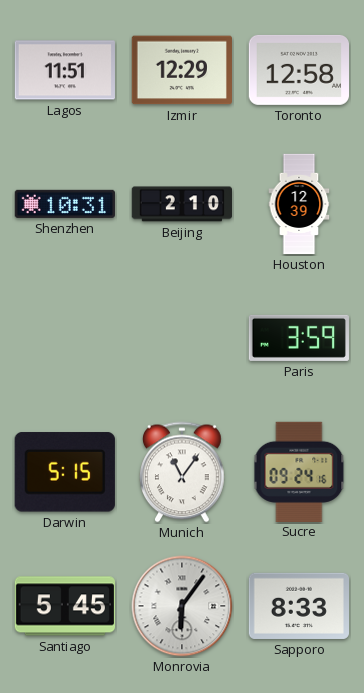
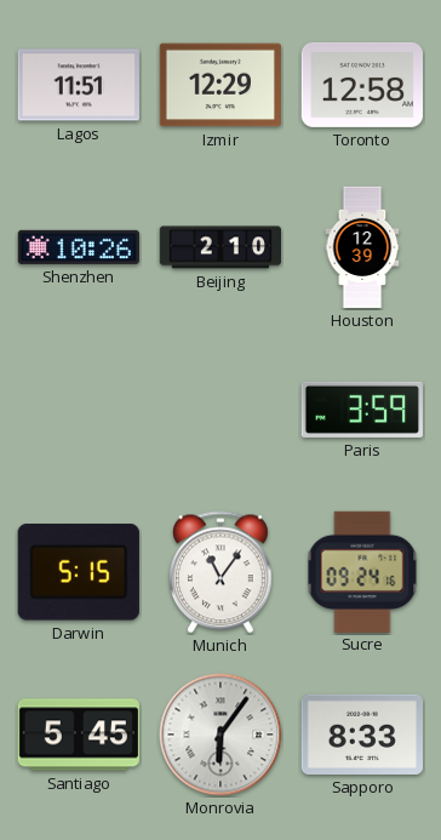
Shenzhen: 10:31 -> 10:26
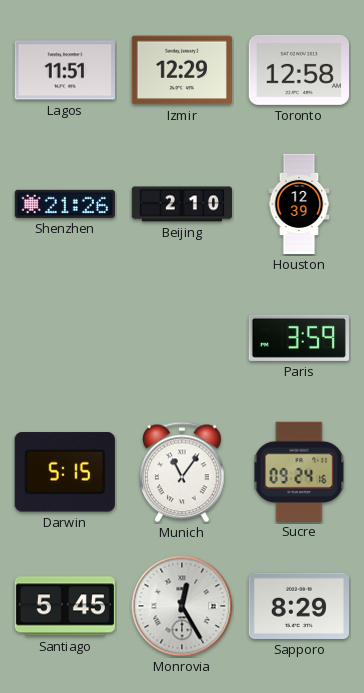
Shenzhen: 10:26 -> 21:26
Monrovia: 6:06 -> 12:25
Sapporo: 8:33 -> 8:29
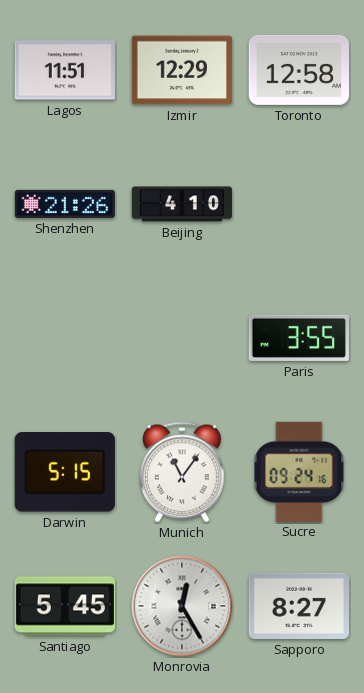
Beijing: 2:10 -> 4:10
Houston: 12:39 -> none
Paris: 3:59 -> 3:55
Sapporo: 8:29 -> 8:27
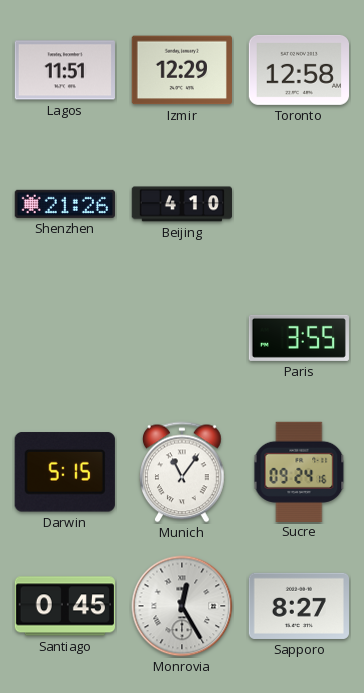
Santiago: 5:45 -> 0:45
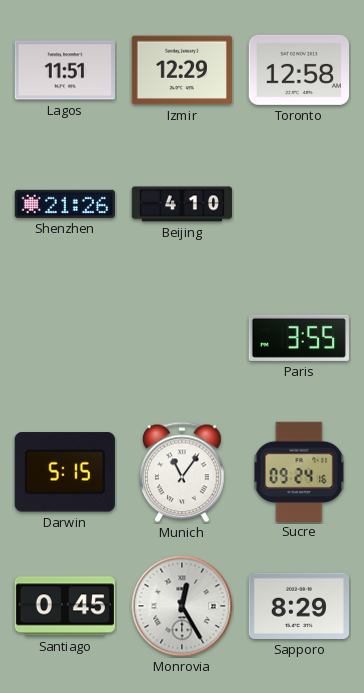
Sapporo: 8:27 -> 8:29
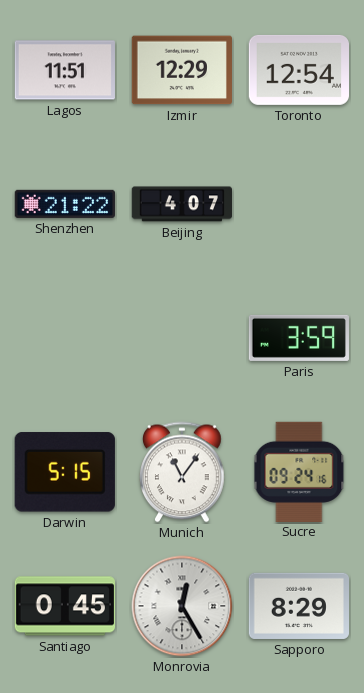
Toronto: 12:58 -> 12:54
Shenzhen: 21:26 -> 21:22
Beijing: 4:10 -> 4:07
Paris: 3:55 -> 3:59
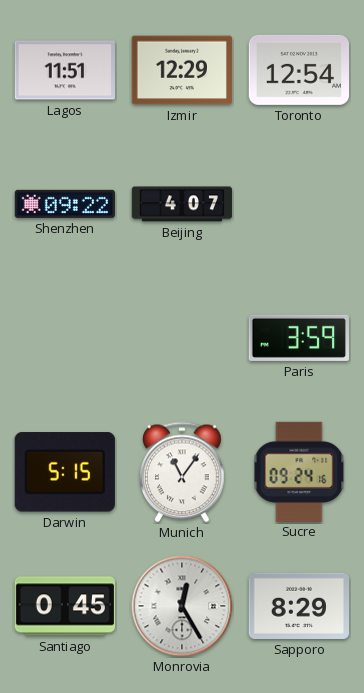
Shenzhen: 21:22 -> 09:22
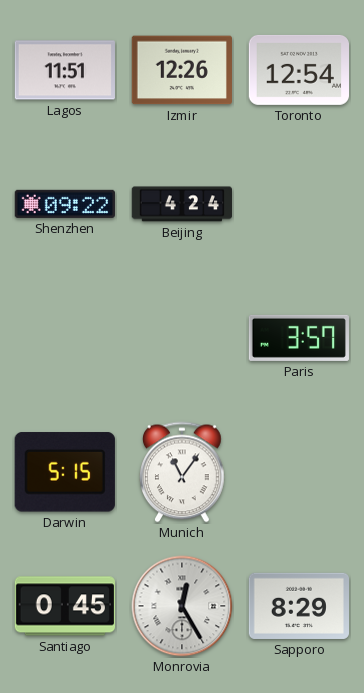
Izmir: 12:29 -> 12:26
Beijing: 4:07 -> 4:24
Paris: 3:59 -> 3:57
Sucre: 09:24 -> none
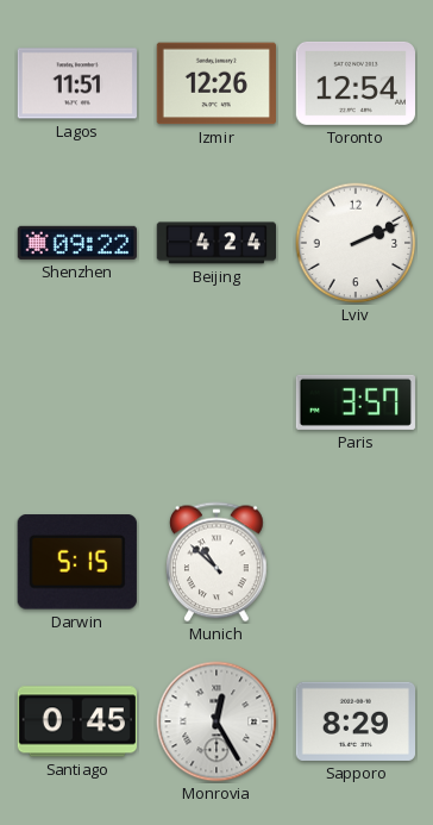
Lviv: none -> 2:11
Munich: 11:06 -> 10:52
